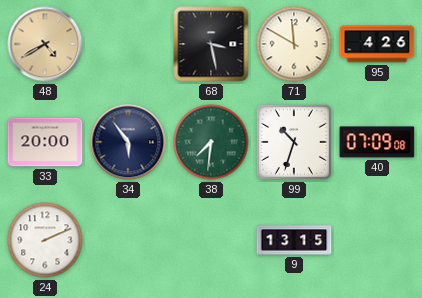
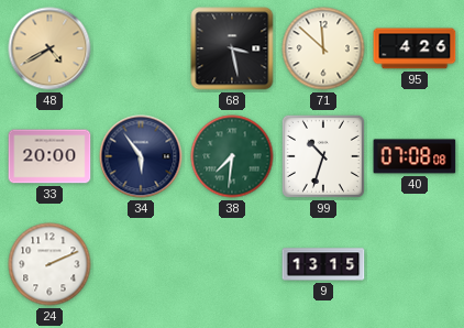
71: 11:50 -> 11:52
40: 07:09 -> 07:08
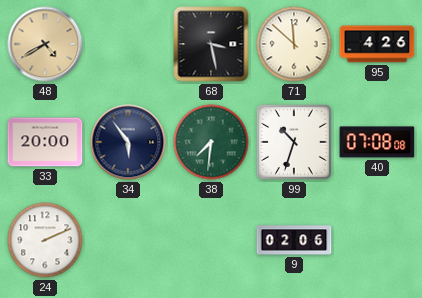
9: 13:15 -> 02:06
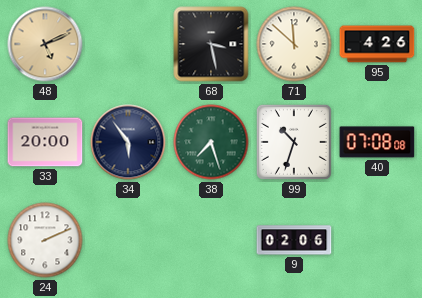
48: 4:40 -> 5:11
38: 7:31 -> 7:27
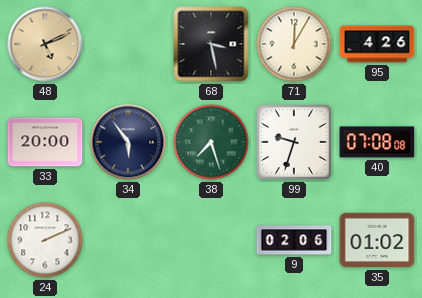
71: 11:52 -> 12:05
99: 10:33 -> 9:33
35: none -> 01:02
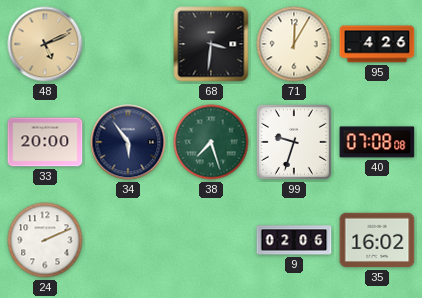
68: 3:28 -> 3:31
35: 01:02 -> 16:02
